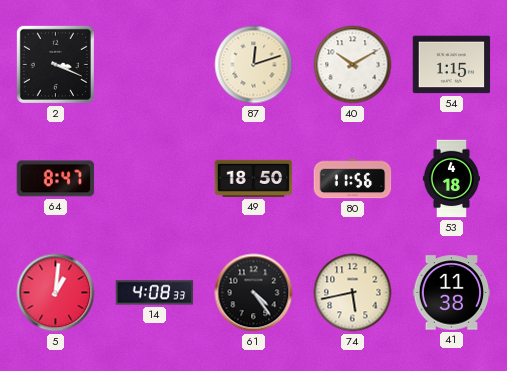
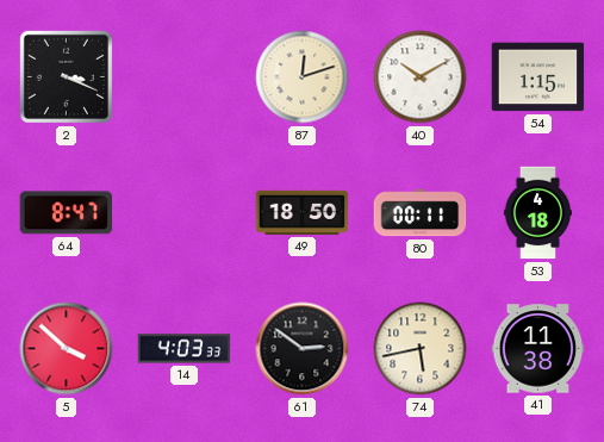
80: 11:56 -> 00:11
5: 1:01 -> 3:52
14: 4:08 -> 4:03
61: 4:24 -> 2:51
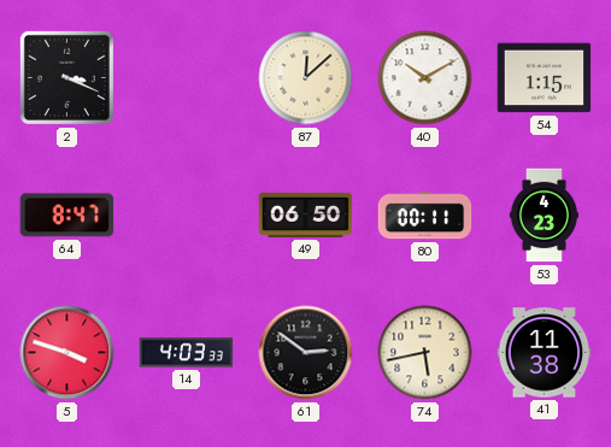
87: 12:12 -> 12:08
49: 18:50 -> 06:50
53: 4:18 -> 4:23
5: 3:52 -> 3:48
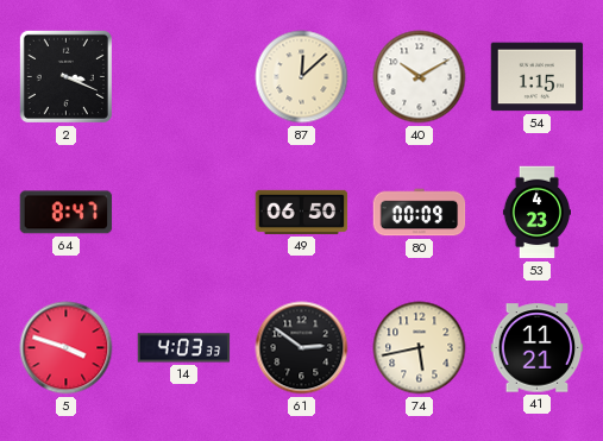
80: 00:11 -> 00:09
41: 11:38 -> 11:21
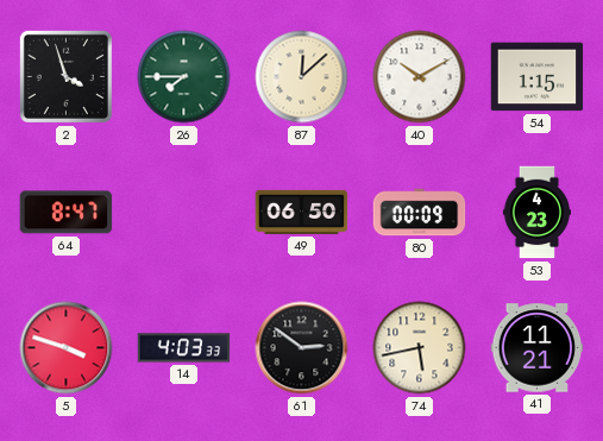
2: 3:19 -> 3:57
26: none -> 7:45
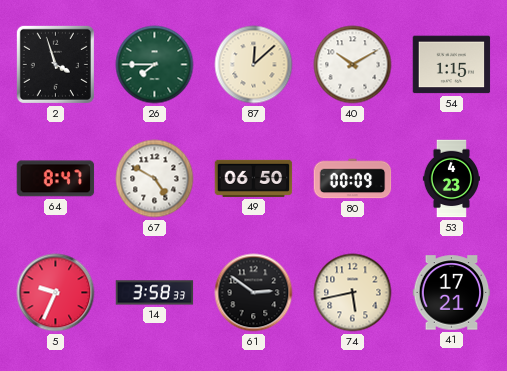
67: none -> 4:50
5: 3:48 -> 9:34
14: 4:03 -> 3:58
41: 11:21 -> 17:21
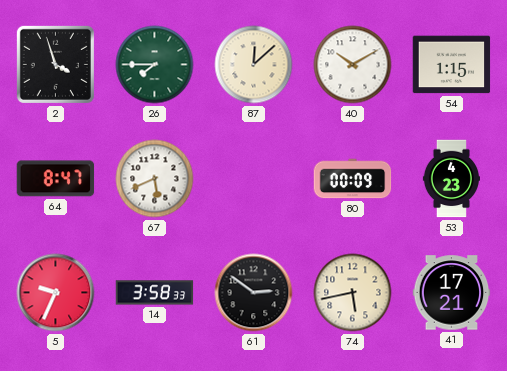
67: 4:50 -> 5:41
49: 06:50 -> none
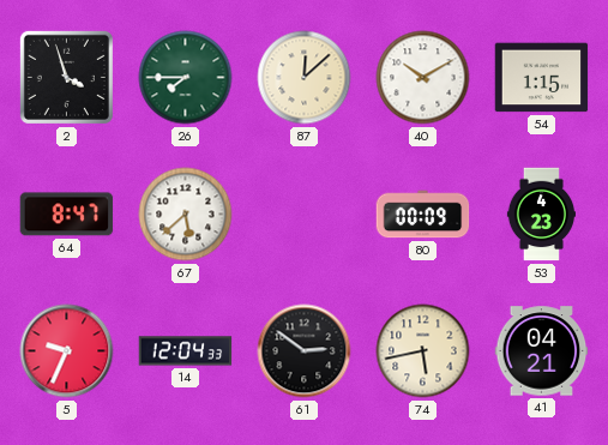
67: 5:41 -> 5:38
14: 3:58 -> 12:04
41: 17:21 -> 04:21
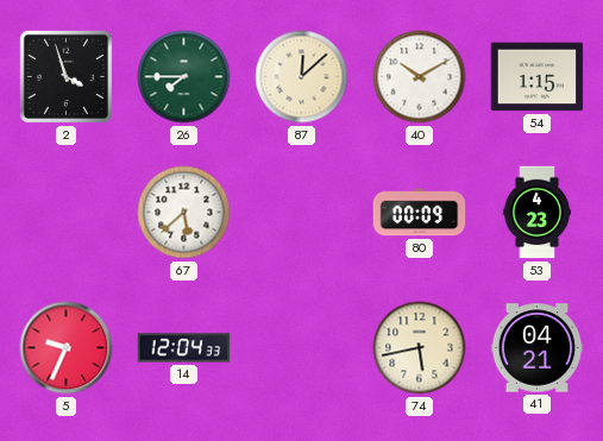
64: 8:47 -> none
61: 2:51 -> none
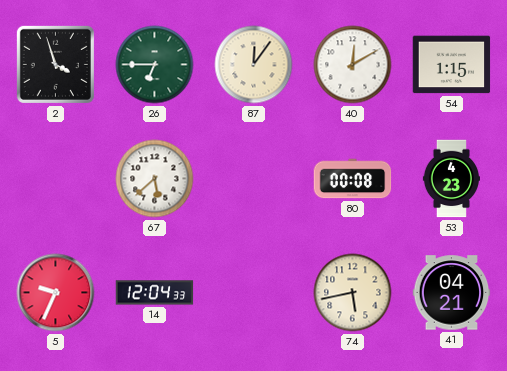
26: 7:45 -> 6:45
87: 12:08 -> 12:06
40: 10:10 -> 12:10
80: 00:09 -> 00:08
